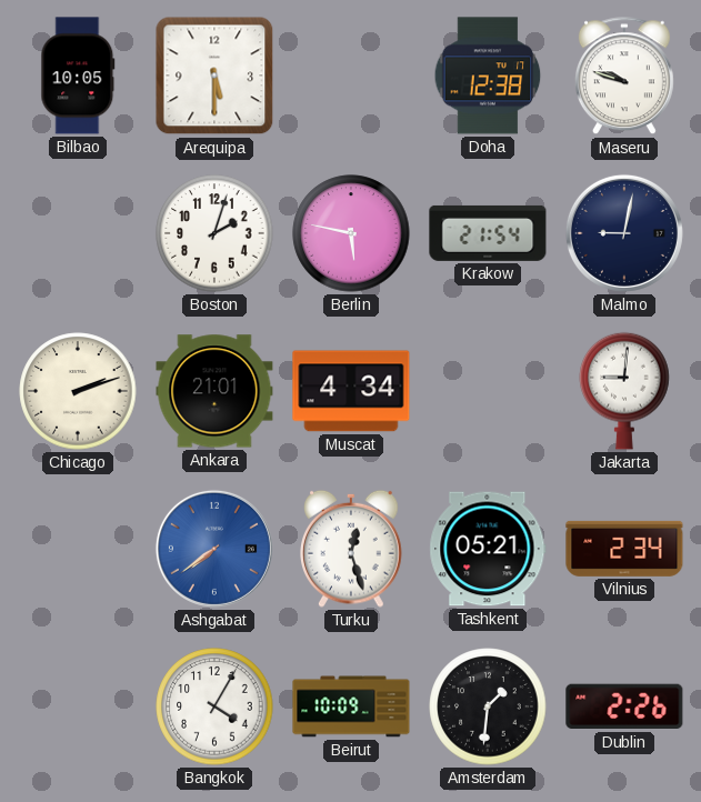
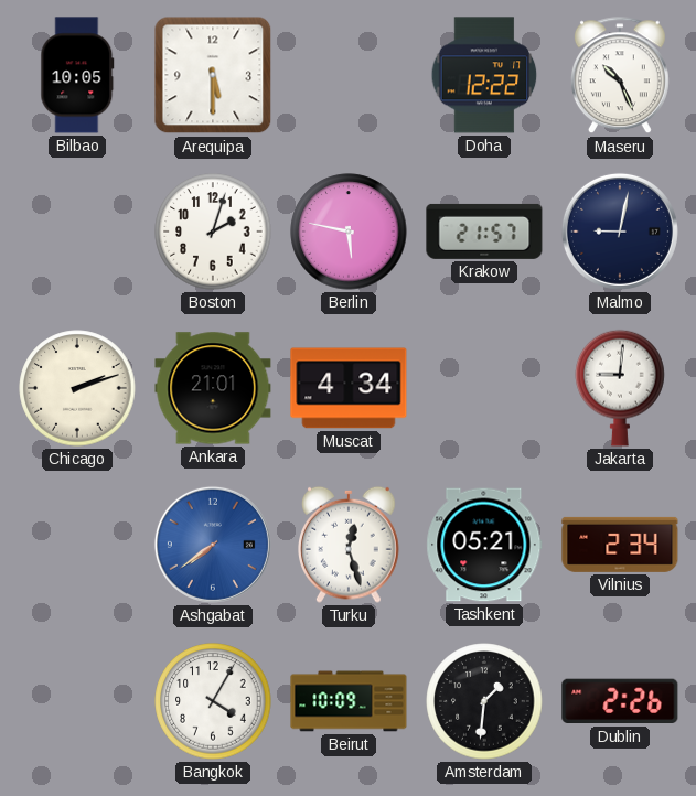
Doha: 12:38 -> 12:22
Maseru: 9:48 -> 10:26
Krakow: 21:54 -> 21:57
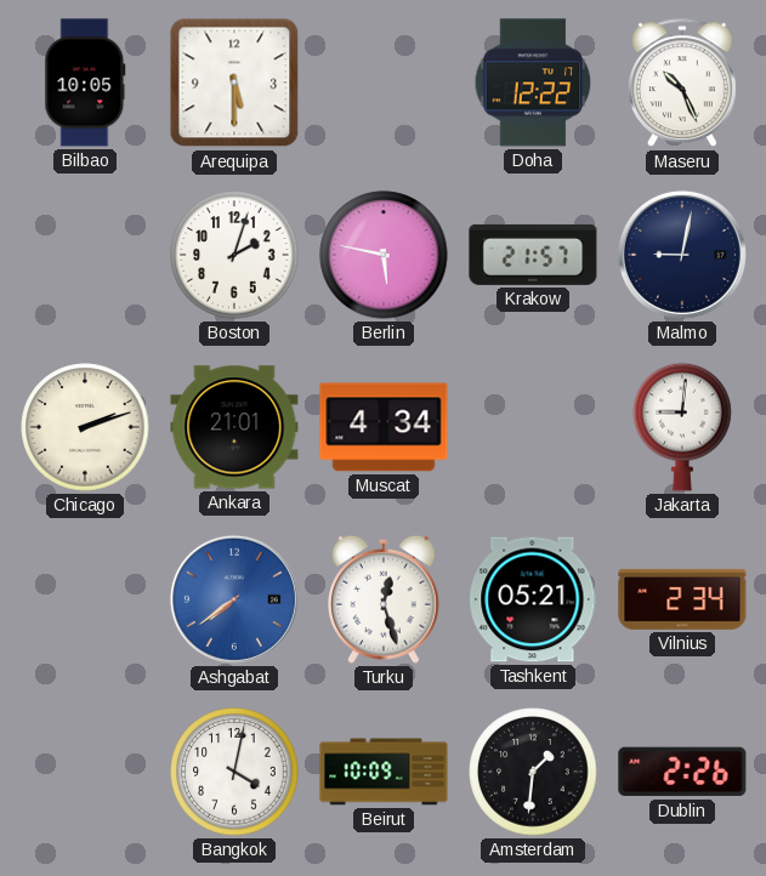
Bangkok: 4:05 -> 4:02
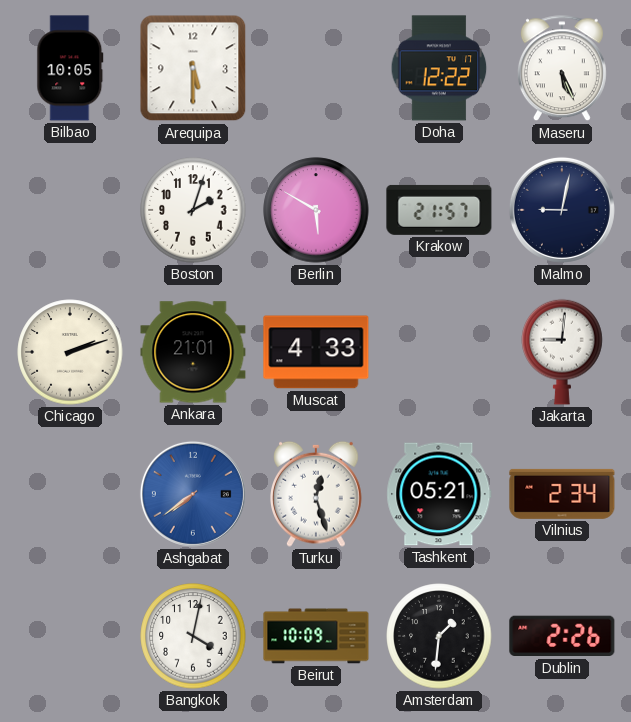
Maseru: 10:26 -> 5:26
Berlin: 5:47 -> 5:50
Muscat: 4:34 -> 4:33
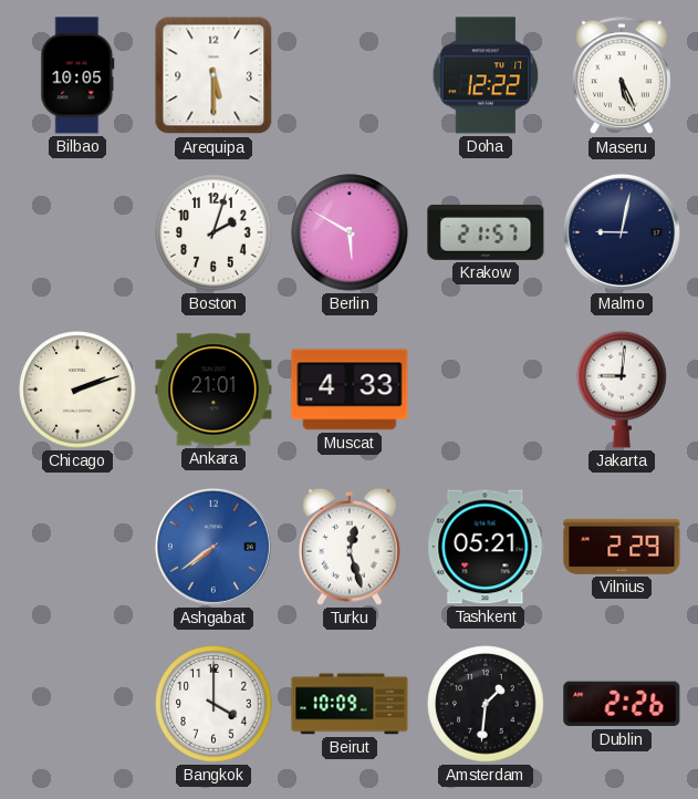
Vilnius: 2:34 -> 2:29
Bangkok: 4:02 -> 4:00
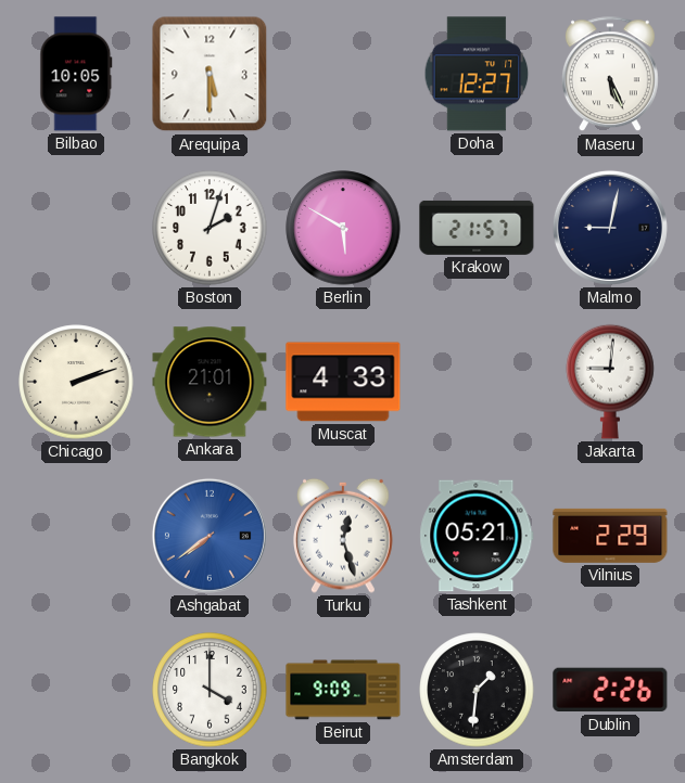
Doha: 12:22 -> 12:27
Beirut: 10:09 -> 9:09
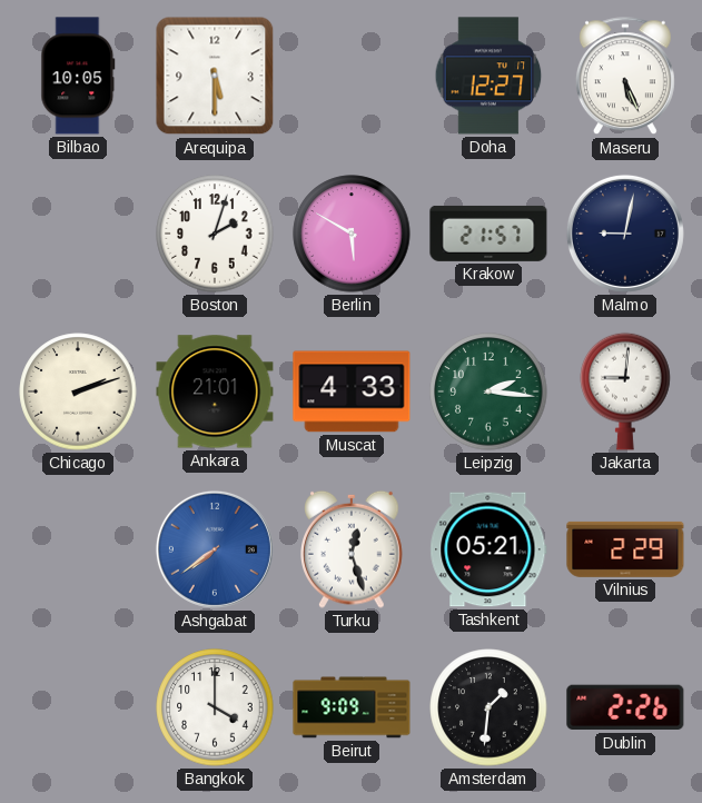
Leipzig: none -> 2:16
